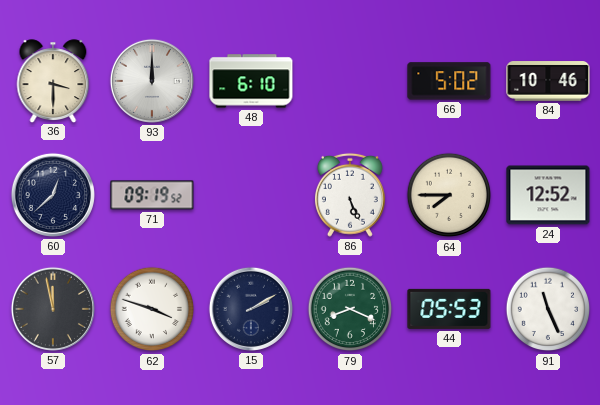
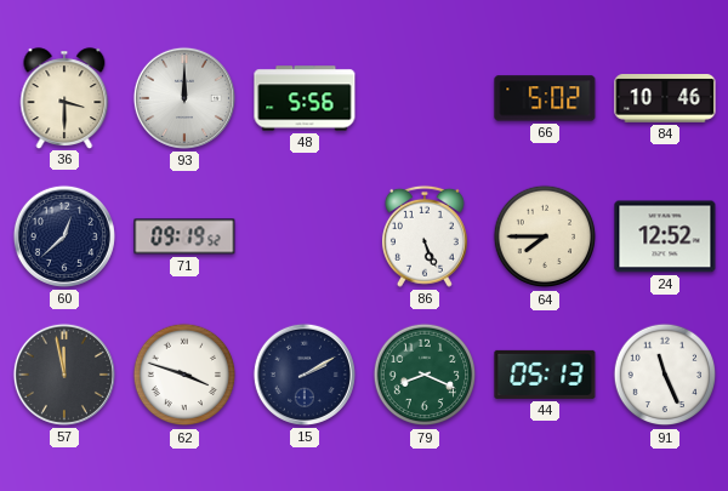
48: 6:10 -> 5:56
44: 05:53 -> 05:13
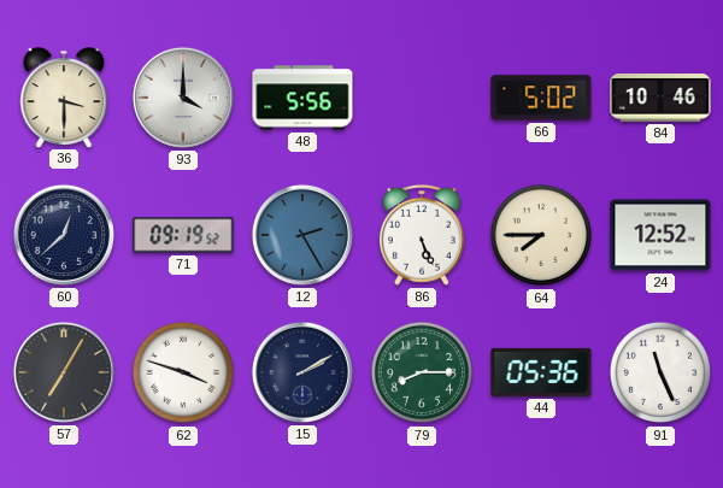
93: 12:00 -> 4:00
12: none -> 2:25
57: 11:58 -> 7:05
79: 8:19 -> 8:15
44: 05:13 -> 05:36
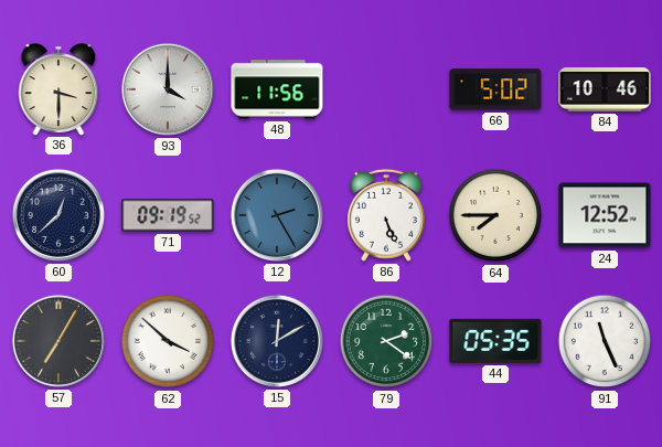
48: 5:56 -> 11:56
62: 3:48 -> 3:52
15: 2:10 -> 12:10
79: 8:15 -> 2:21
44: 05:36 -> 05:35
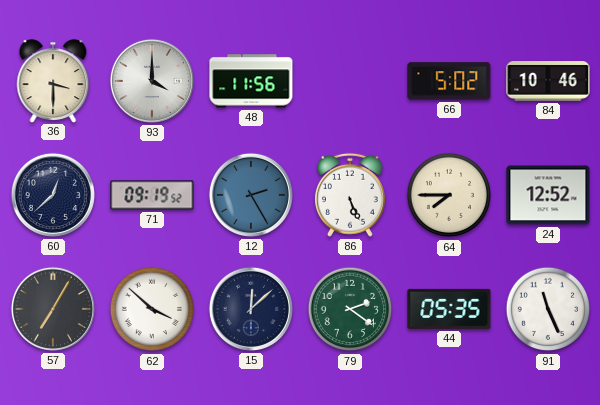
15: 12:10 -> 12:08
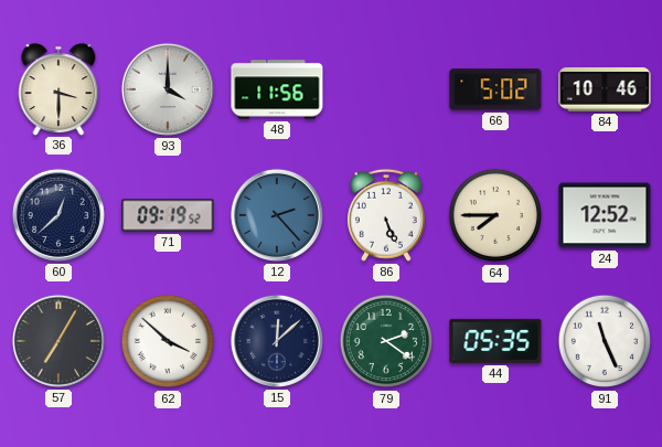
12: 2:25 -> 2:23
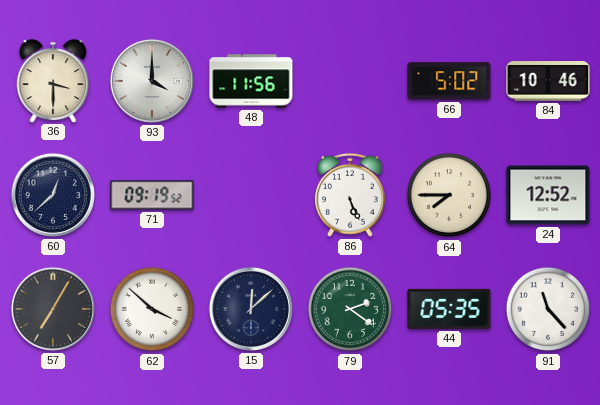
12: 2:23 -> none
91: 11:26 -> 11:23
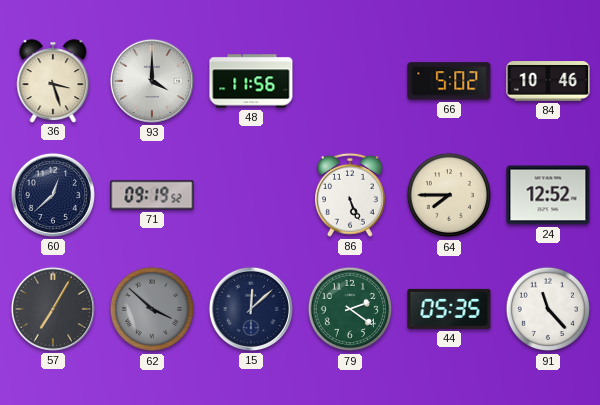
36: 3:30 -> 3:27
62 dial: white -> grey
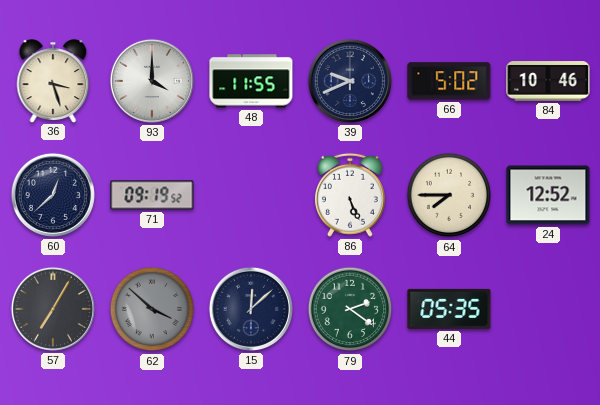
48: 11:56 -> 11:55
39: none -> 9:41
91: 11:23 -> none
